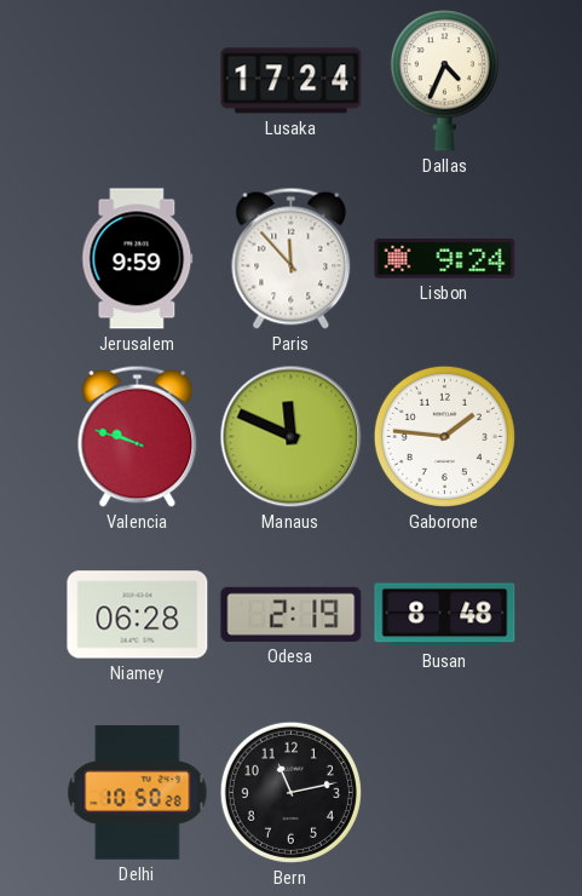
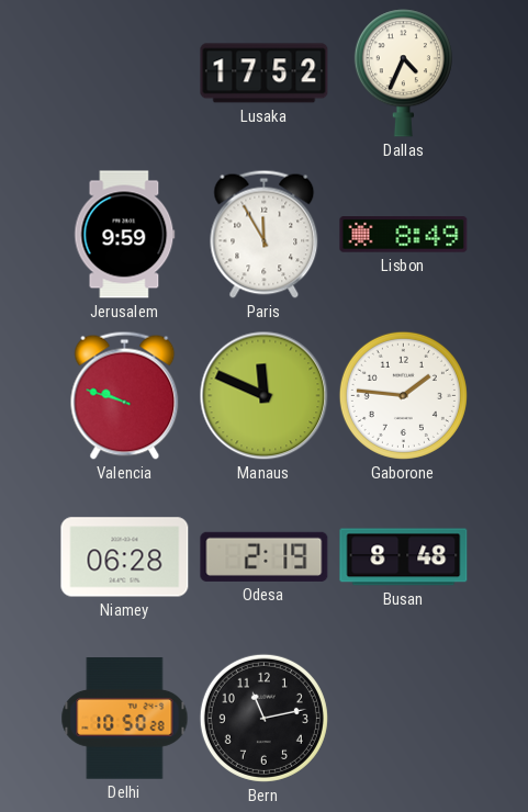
Lusaka: 17:24 -> 17:52
Paris: 11:53 -> 11:55
Lisbon: 9:24 -> 8:49
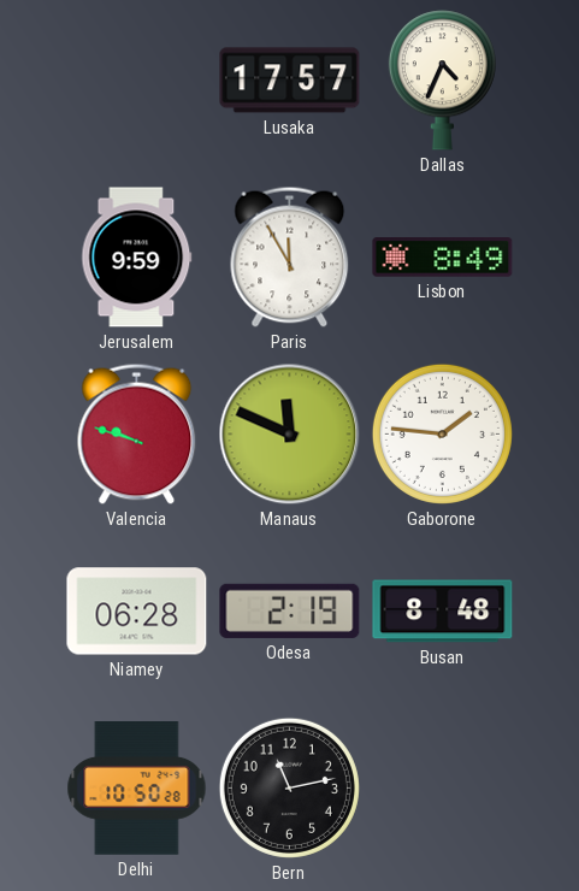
Lusaka: 17:52 -> 17:57
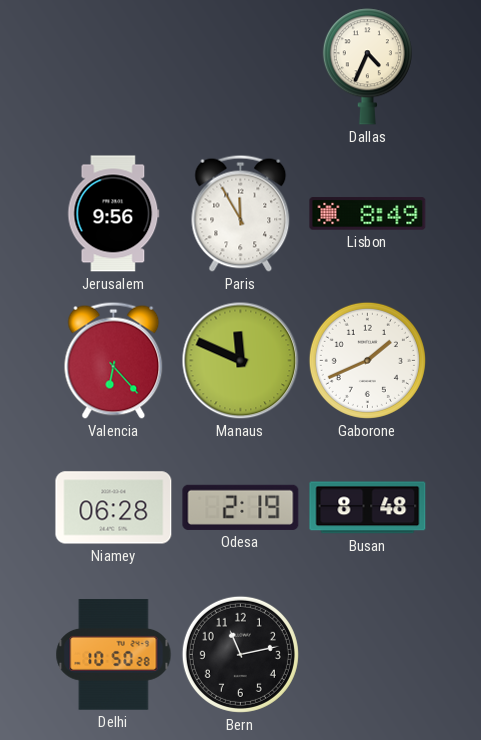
Lusaka: 17:57 -> none
Jerusalem: 9:59 -> 9:56
Valencia: 9:48 -> 6:23
Gaborone: 1:46 -> 1:41
